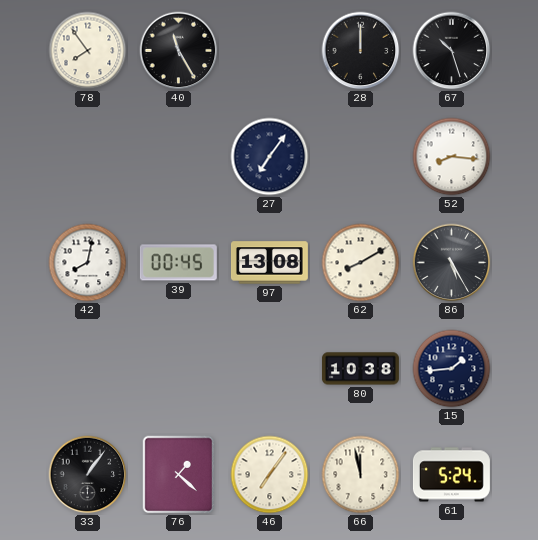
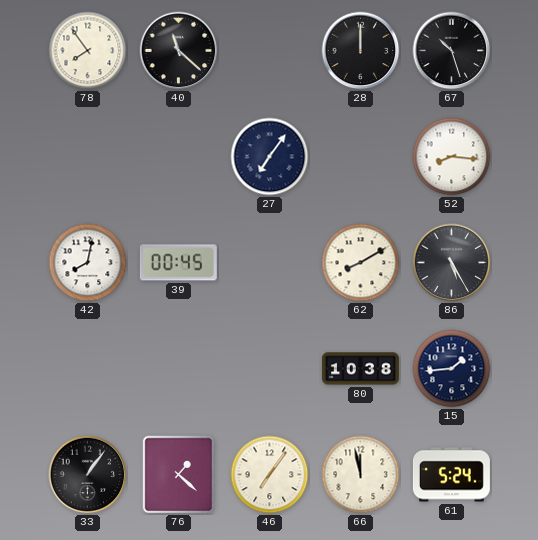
40: 11:25 -> 11:22
97: 13:08 -> none
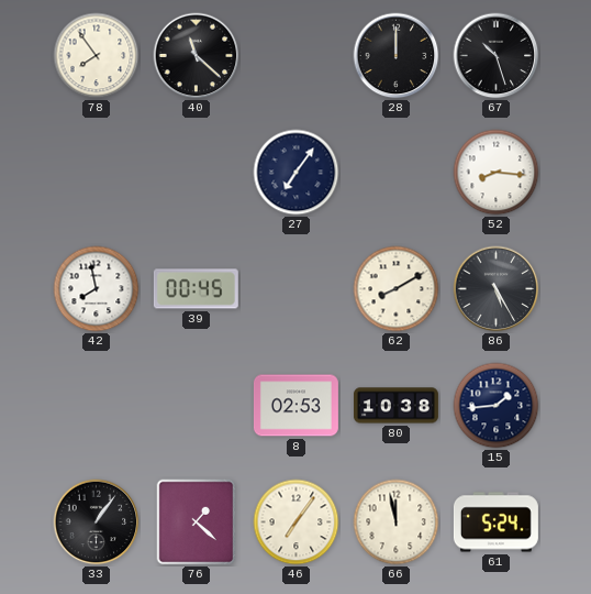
42: 8:02 -> 7:58
8: none -> 02:53
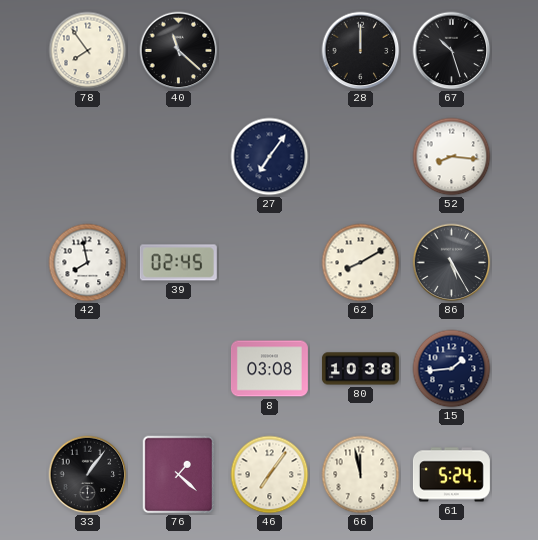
39: 00:45 -> 02:45
8: 02:53 -> 03:08
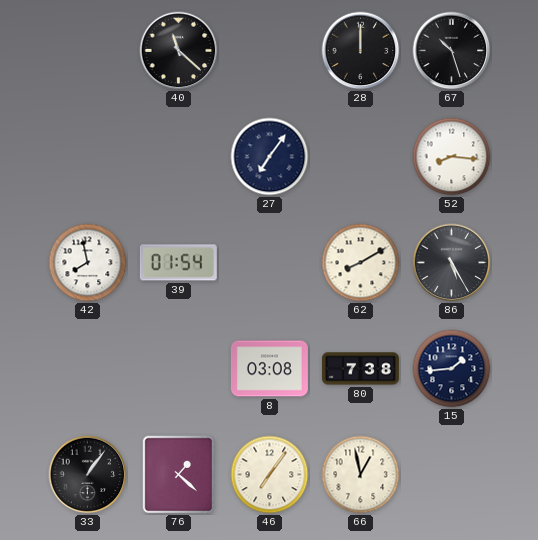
78: 7:54 -> none
39: 02:45 -> 01:54
80: 10:38 -> 7:38
66: 11:58 -> 12:58
61: 5:24 -> none
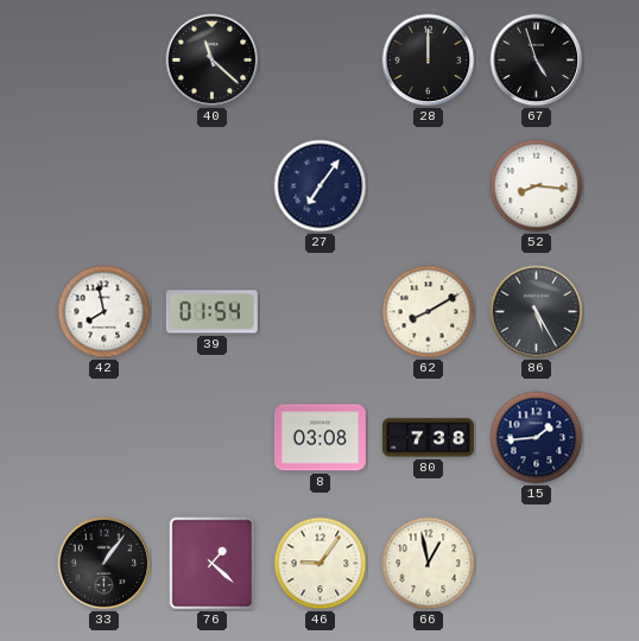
67: 10:27 -> 4:57
46: 7:06 -> 9:06
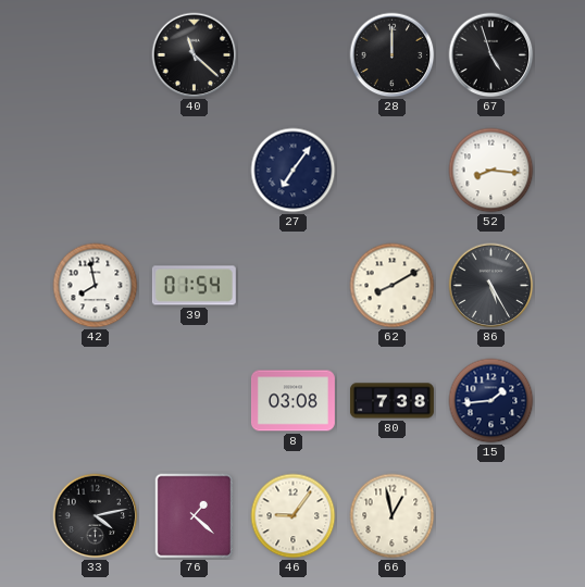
33: 1:06 -> 4:13
